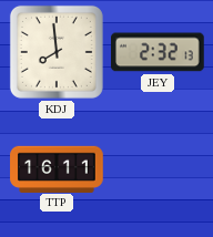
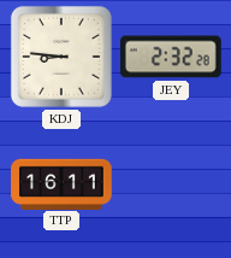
KDJ: 7:59 -> 8:46
JEY: 2:32:13 -> 2:32:28
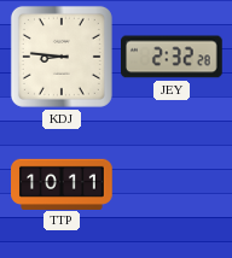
TTP: 16:11 -> 10:11
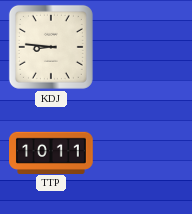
JEY: 2:32 -> none
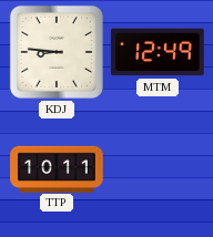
MTM: none -> 12:49
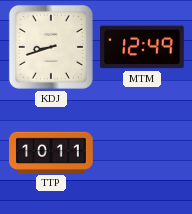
KDJ: 8:46 -> 8:42
